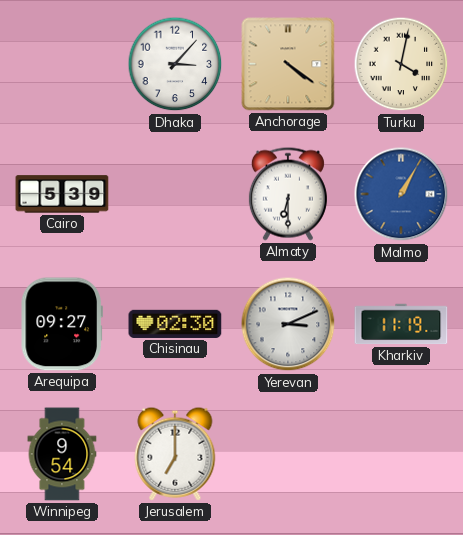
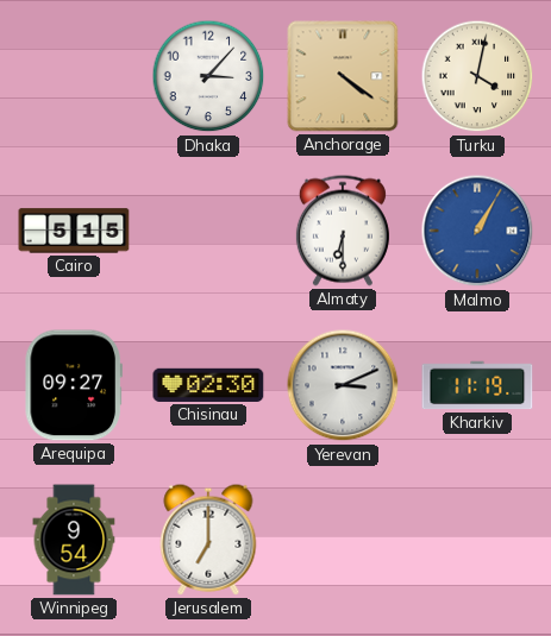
Cairo: 5:39 -> 5:15
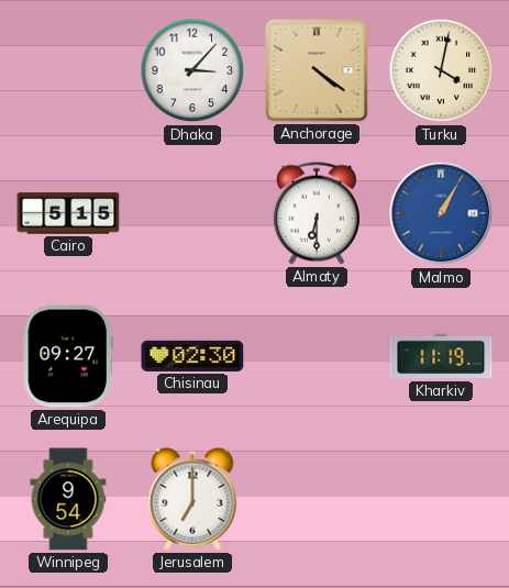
Yerevan: 3:11 -> none
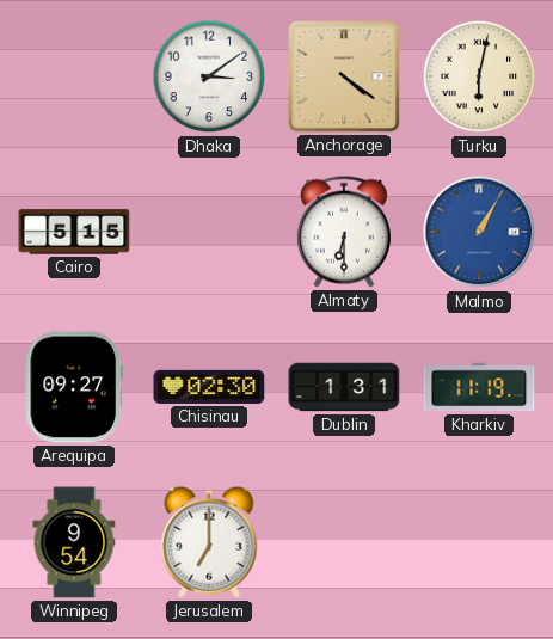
Dhaka: 3:07 -> 3:09
Turku: 4:02 -> 6:02
Dublin: none -> 1:31
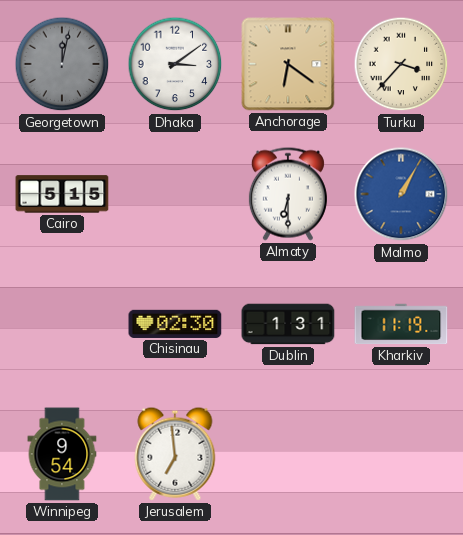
Georgetown: none -> 12:02
Anchorage: 4:21 -> 6:21
Turku: 6:02 -> 3:37
Arequipa: 09:27 -> none
Jerusalem: 7:00 -> 6:59
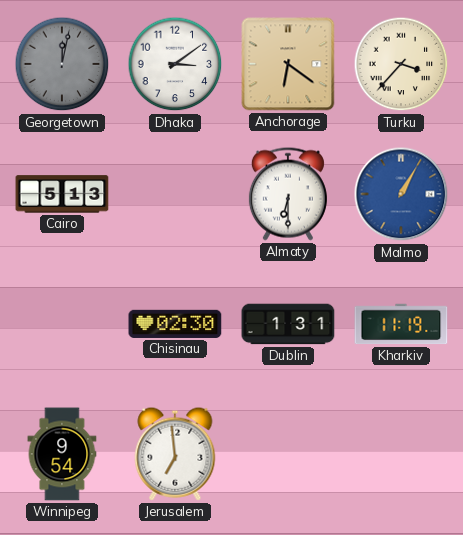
Cairo: 5:15 -> 5:13
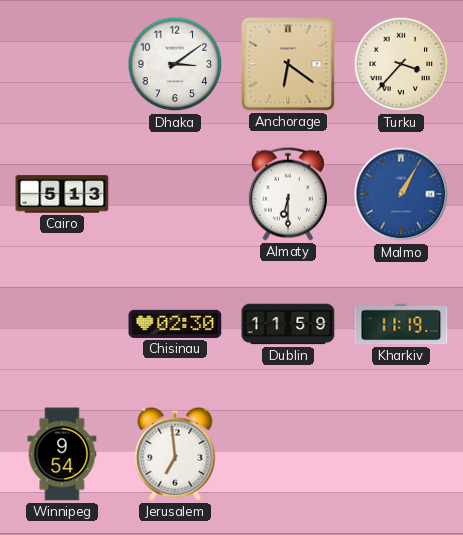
Georgetown: 12:02 -> none
Dublin: 1:31 -> 11:59
